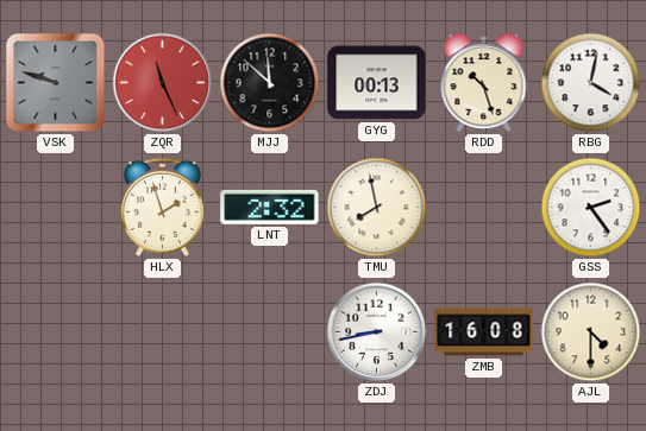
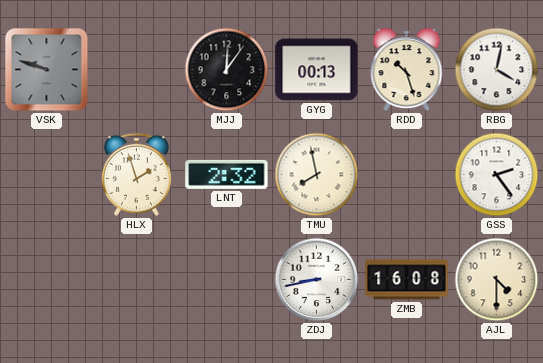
ZQR: 11:26 -> none
MJJ: 11:52 -> 12:06
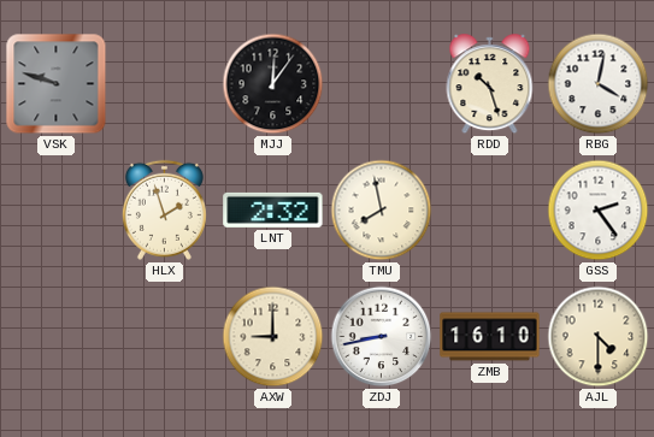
GYG: 00:13 -> none
AXW: none -> 9:00
ZMB: 16:08 -> 16:10
